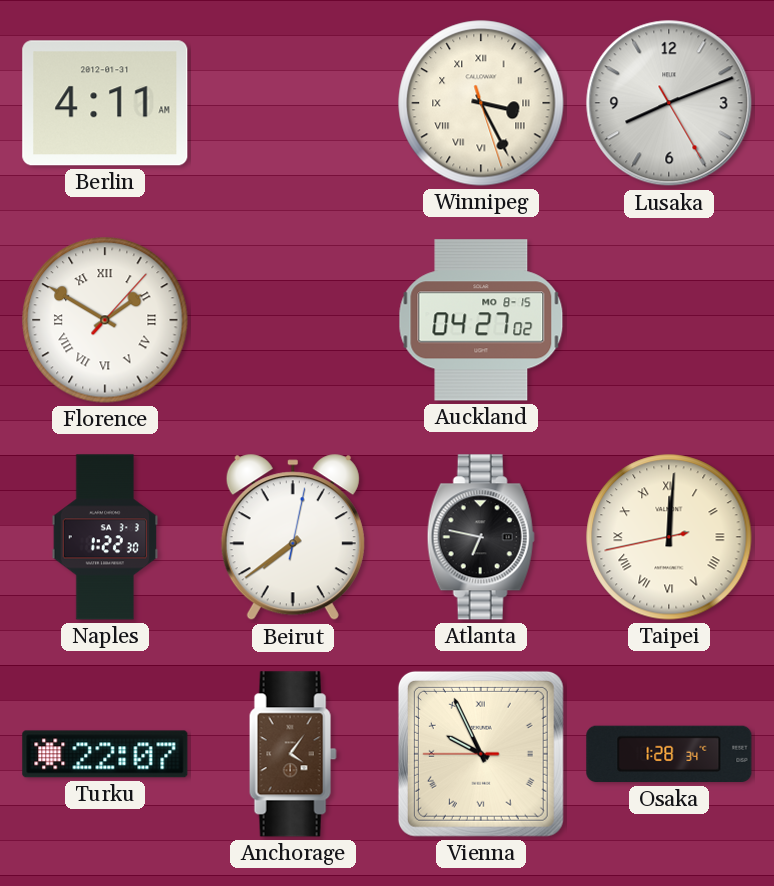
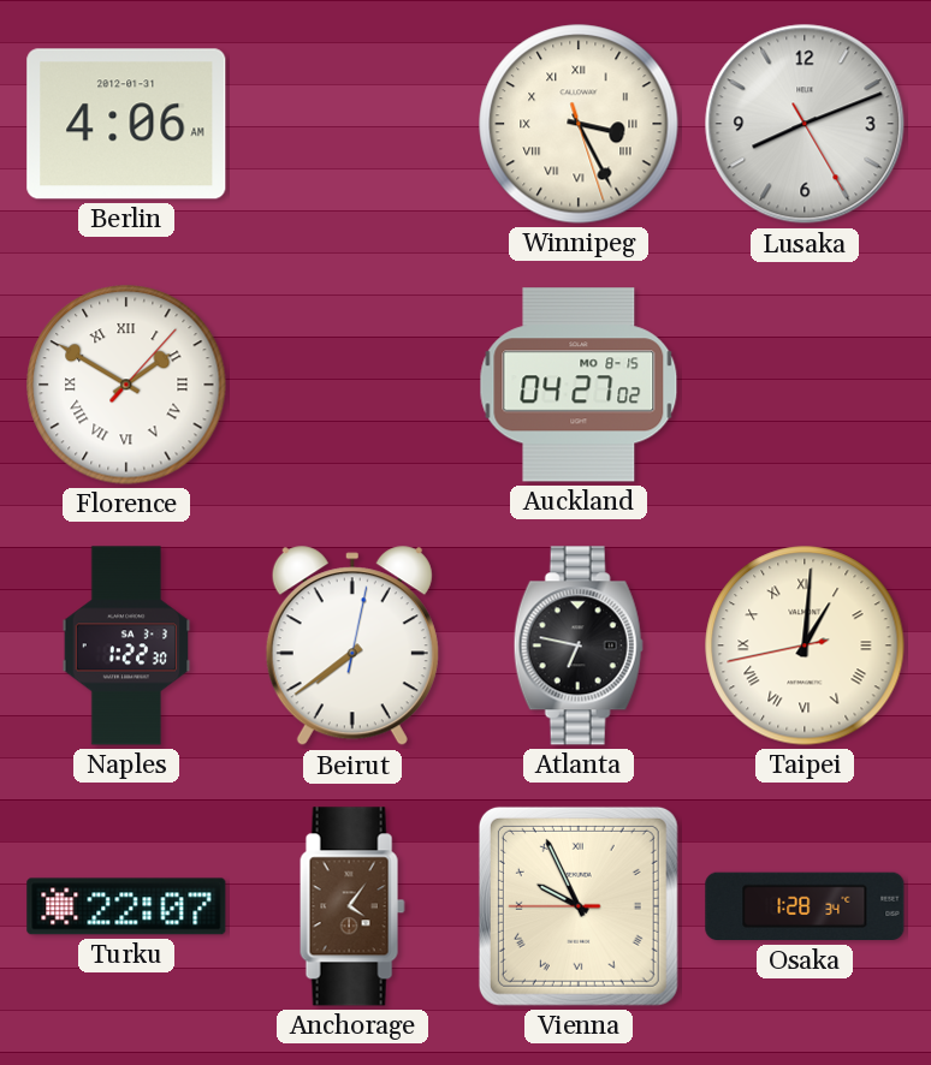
Berlin: 4:11 -> 4:06
Taipei: 12:00 -> 1:00
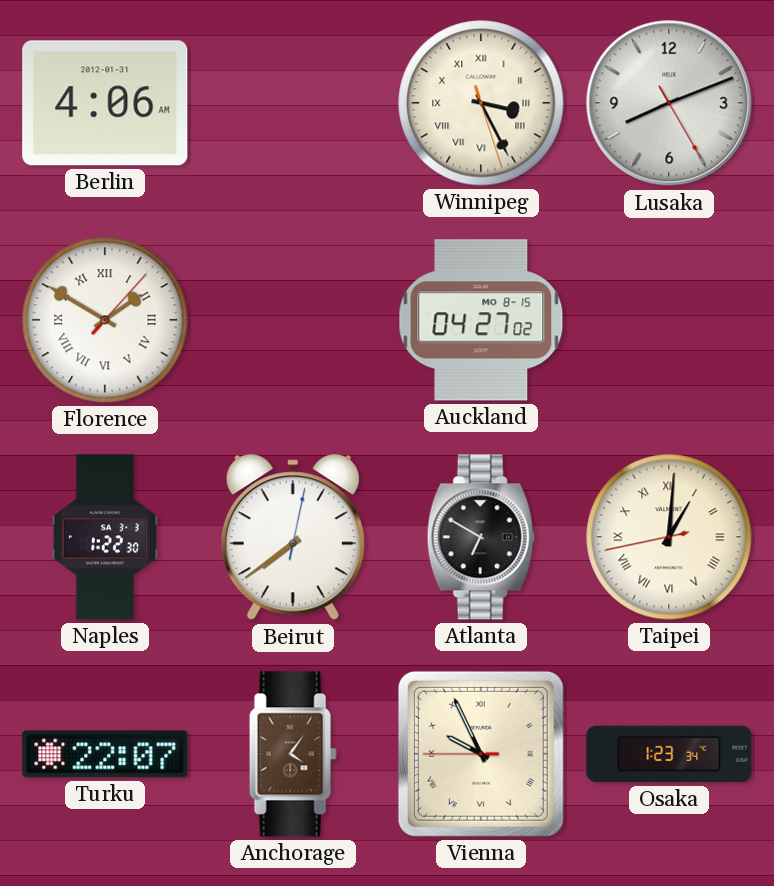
Atlanta: 6:47 -> 6:50
Osaka: 1:28 -> 1:23
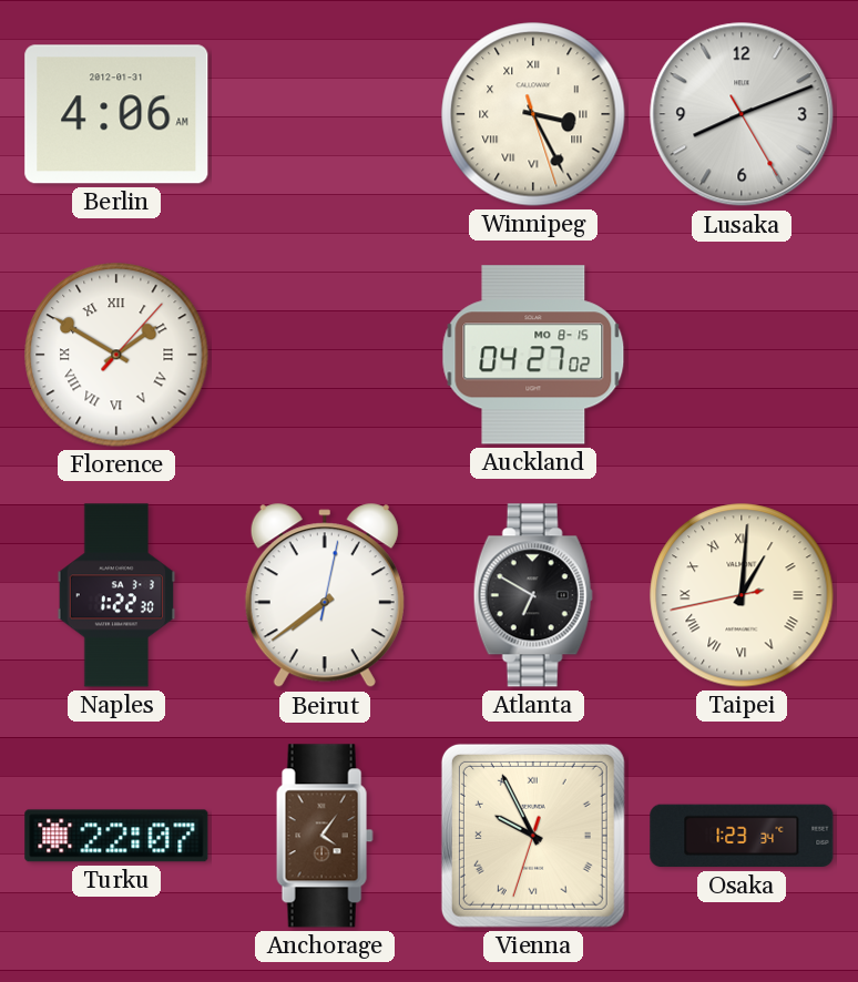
Vienna: 9:55:45 -> 9:55:33
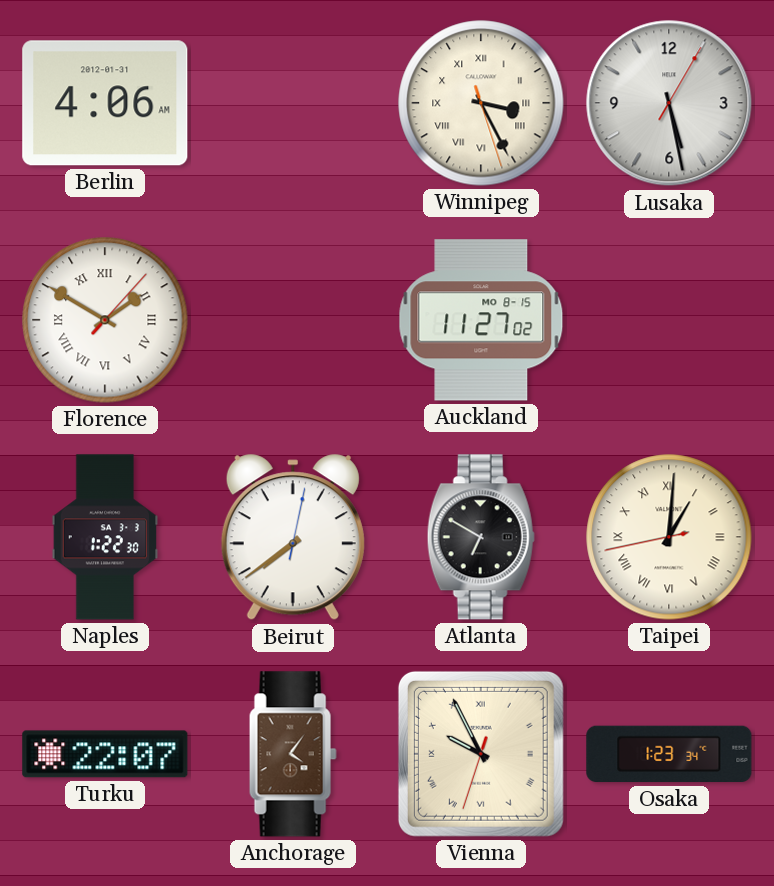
Lusaka: 8:11 -> 5:28
Auckland: 04:27 -> 11:27
